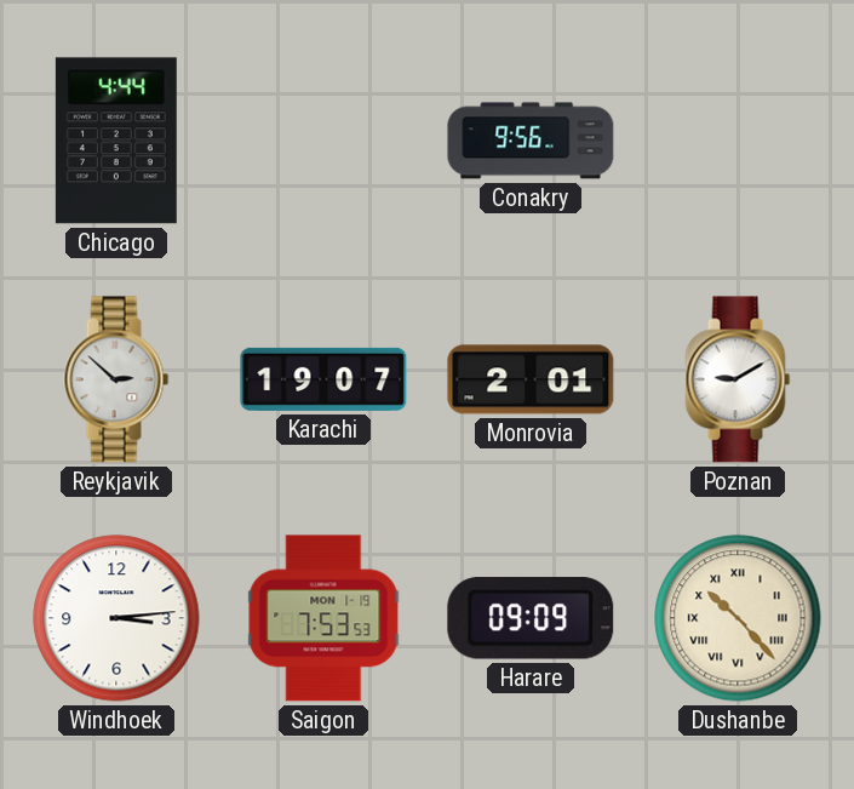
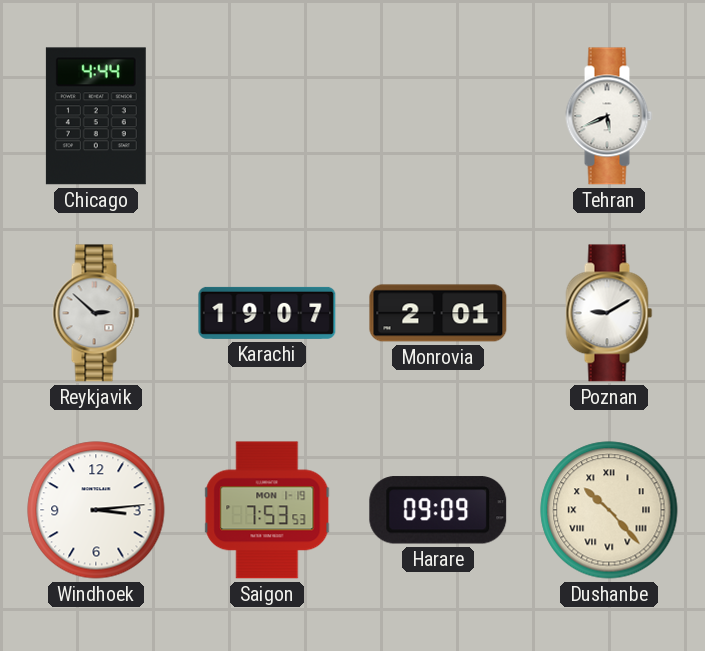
Conakry: 9:56 -> none
Tehran: none -> 5:41
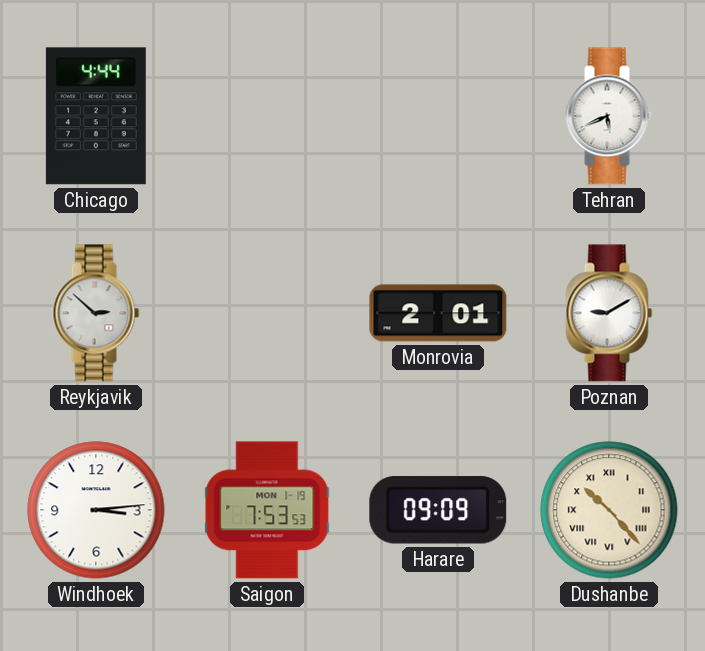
Karachi: 19:07 -> none
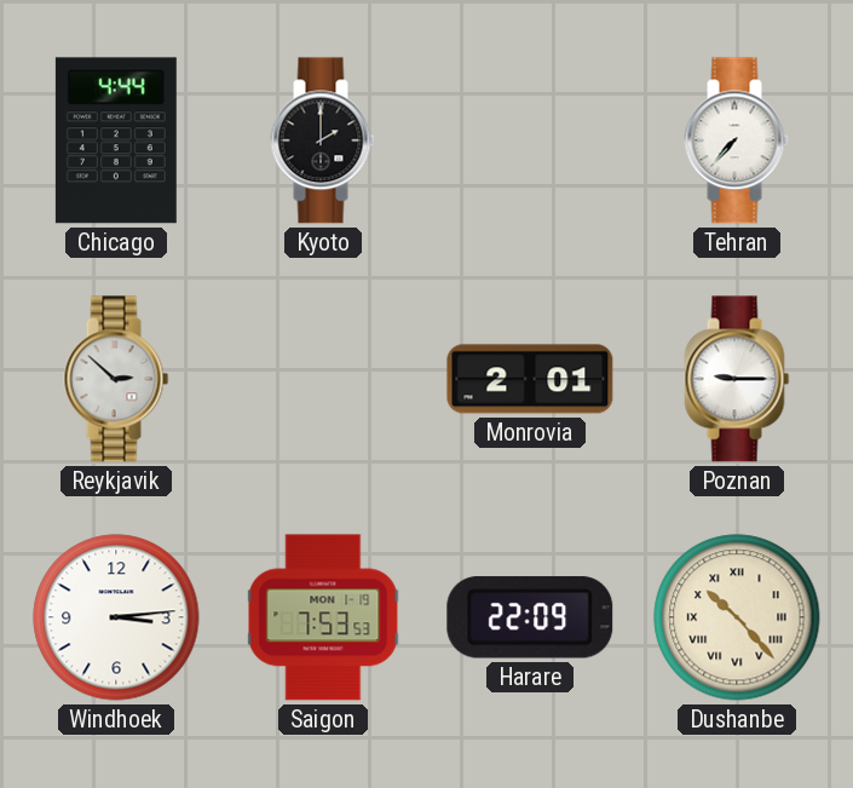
Kyoto: none -> 2:00
Tehran: 5:41 -> 7:37
Poznan: 9:10 -> 9:15
Harare: 09:09 -> 22:09
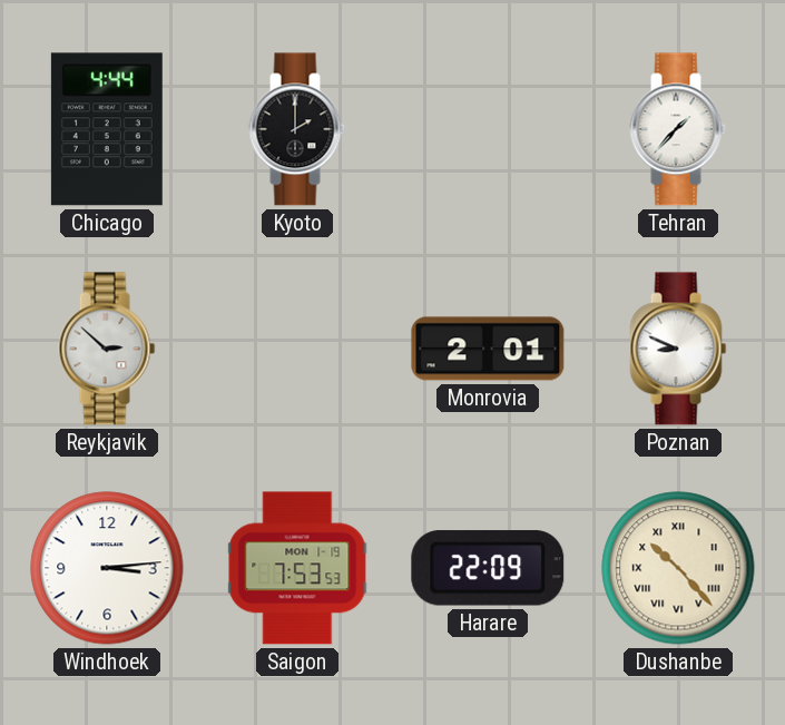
Tehran: 7:37 -> 1:37
Poznan: 9:15 -> 8:49
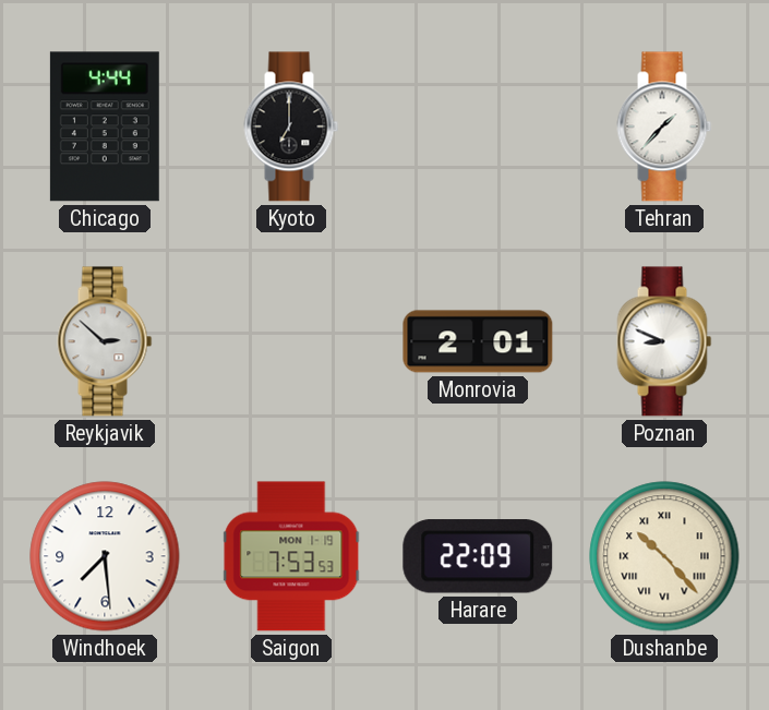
Kyoto: 2:00 -> 7:00
Windhoek: 3:14 -> 7:29
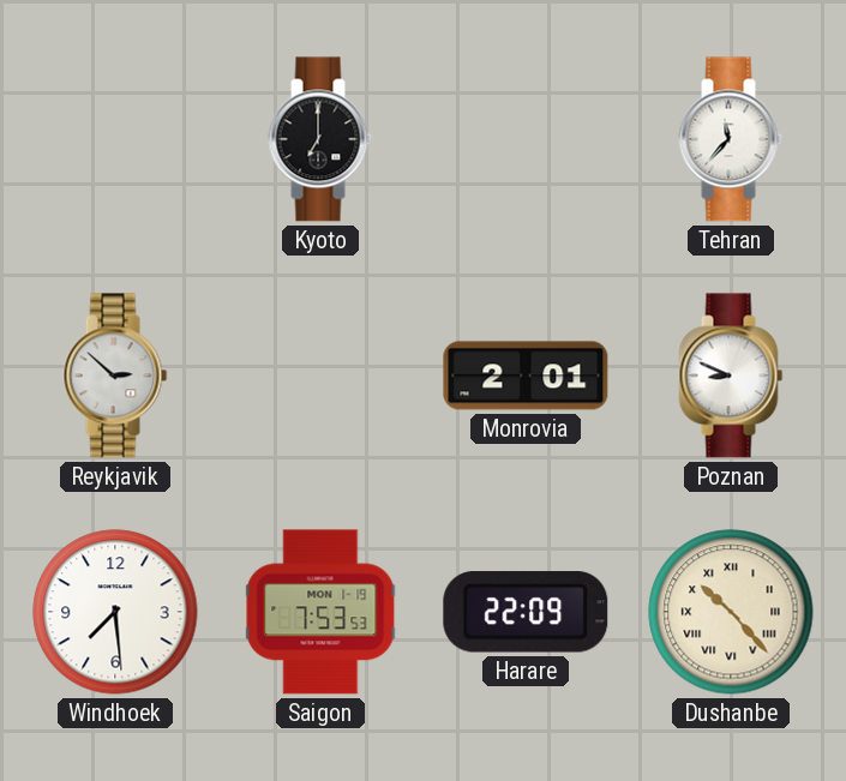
Chicago: 4:44 -> none
Tehran: 1:37 -> 11:37
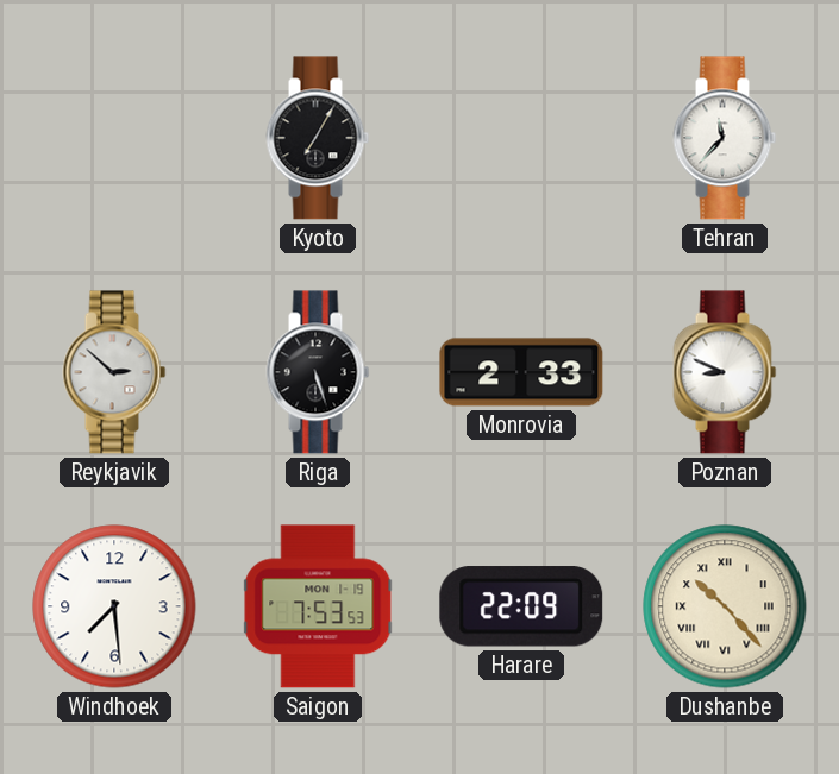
Kyoto: 7:00 -> 7:05
Riga: none -> 5:27
Monrovia: 2:01 -> 2:33
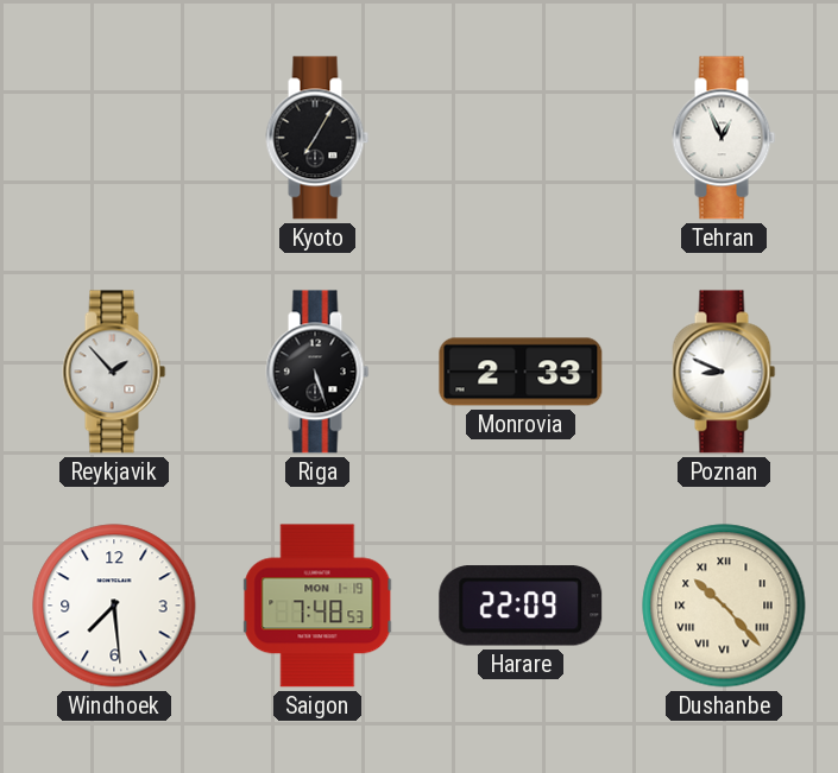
Tehran: 11:37 -> 12:56
Reykjavik: 2:52 -> 1:53
Saigon: 7:53 -> 7:48
